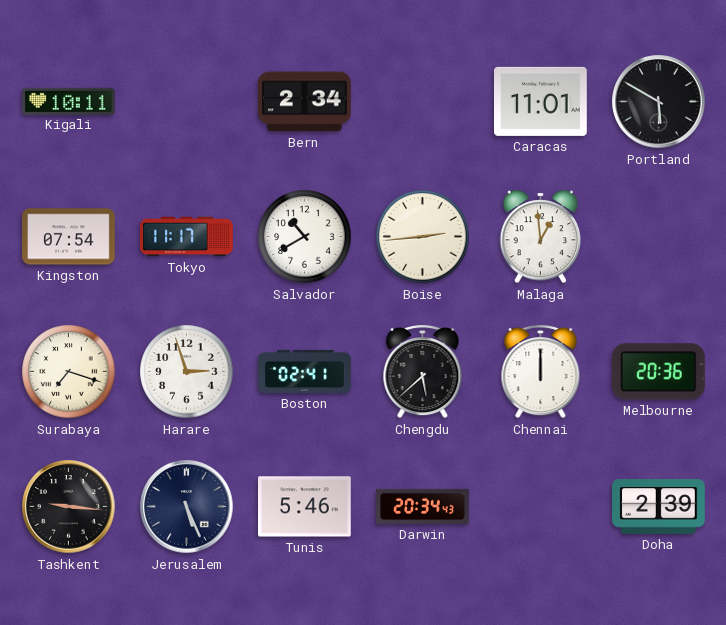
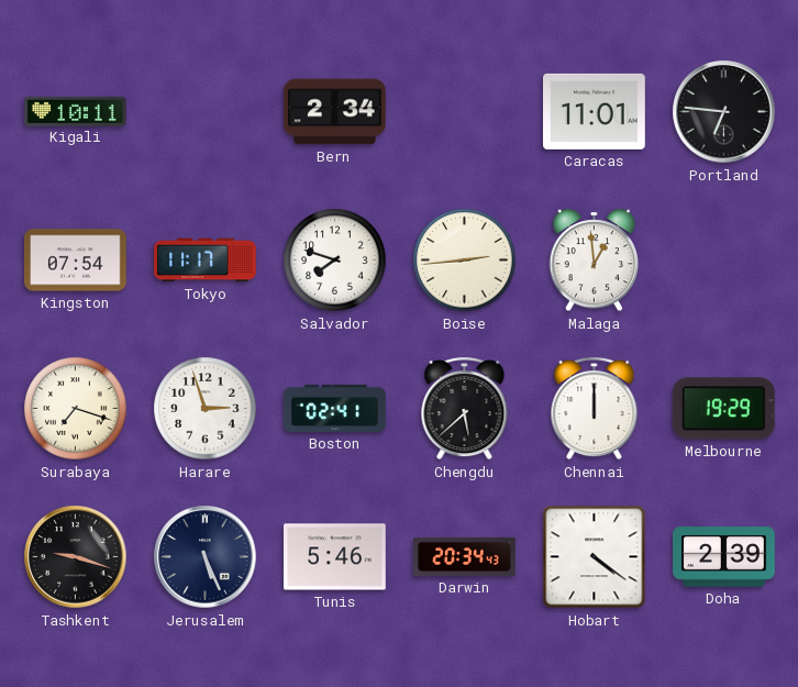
Portland: 5:50 -> 6:46
Salvador: 10:40 -> 7:48
Melbourne: 20:36 -> 19:29
Tashkent: 9:16 -> 9:18
Hobart: none -> 4:21
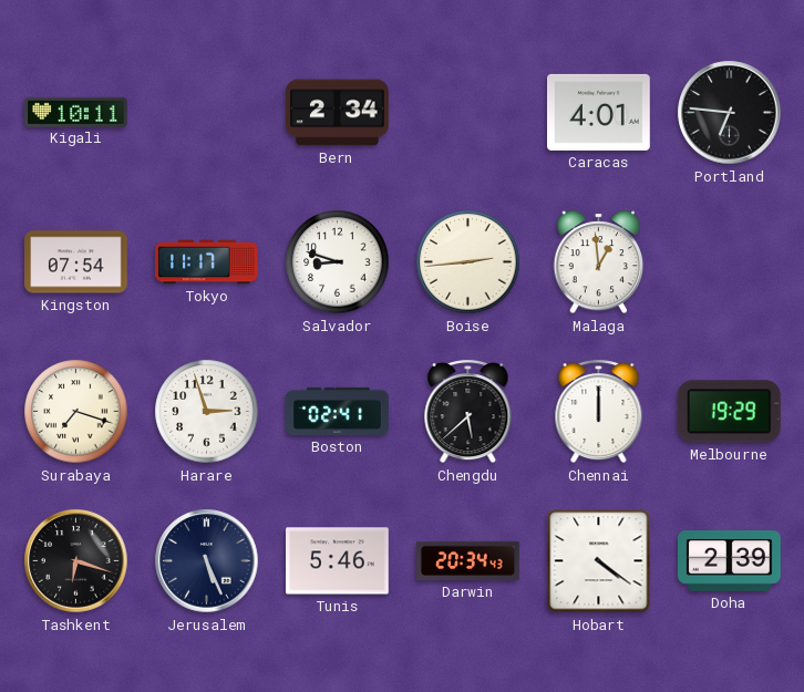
Caracas: 11:01 -> 4:01
Salvador: 7:48 -> 8:48
Tashkent: 9:18 -> 6:18
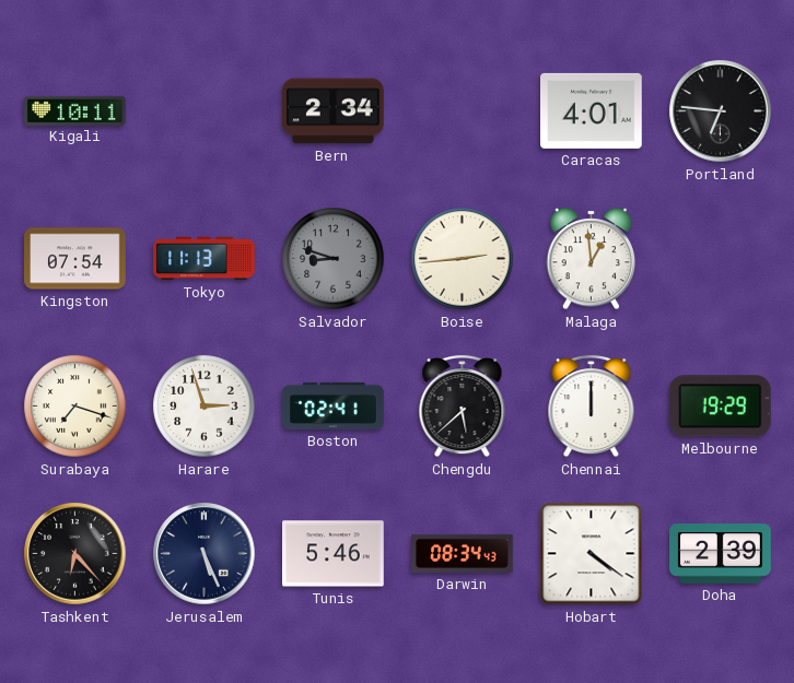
Tokyo: 11:17 -> 11:13
Salvador dial: white -> grey
Tashkent: 6:18 -> 6:23
Darwin: 20:34 -> 08:34
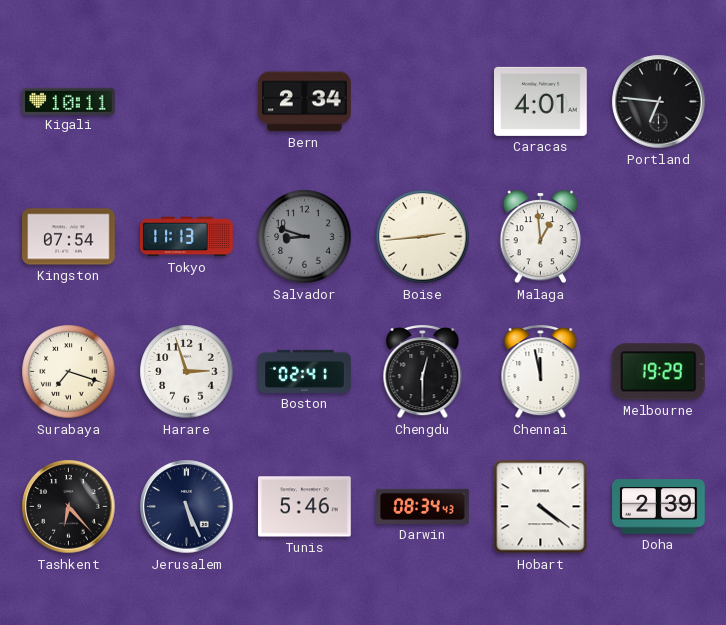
Chengdu: 5:38 -> 12:30
Chennai: 12:00 -> 11:58
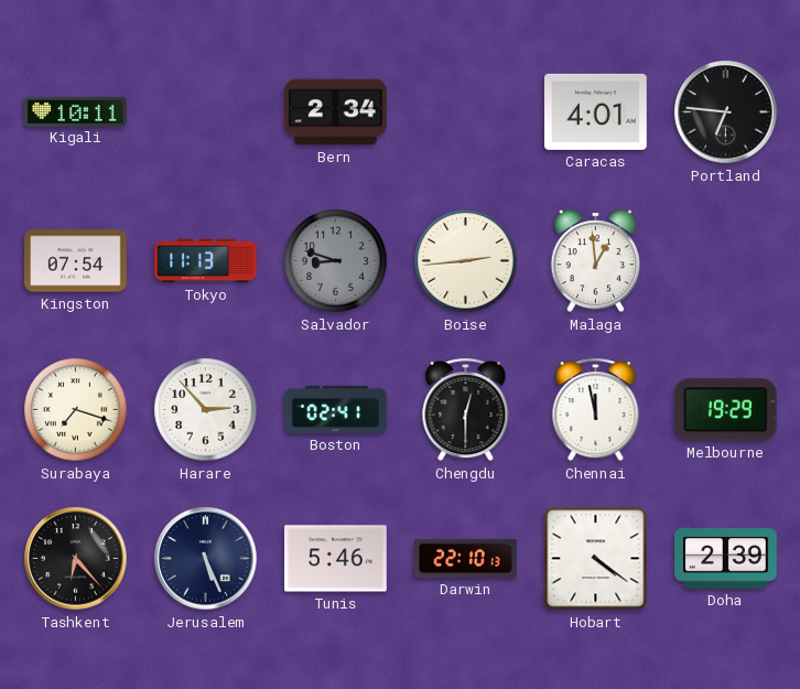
Harare: 2:57 -> 2:53
Darwin: 08:34 -> 22:10
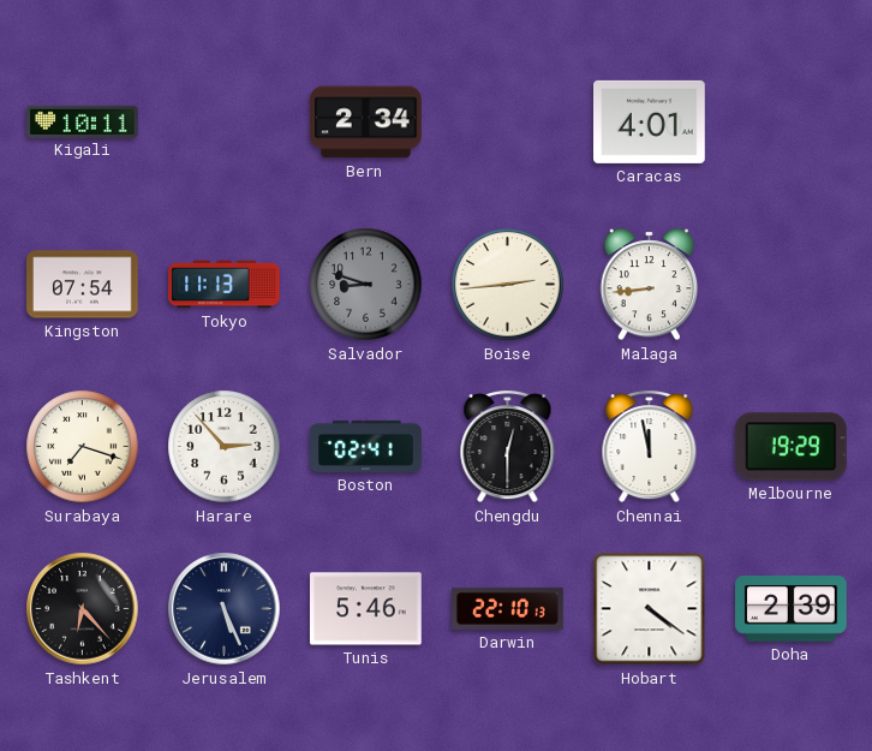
Portland: 6:46 -> none
Malaga: 12:59 -> 8:44
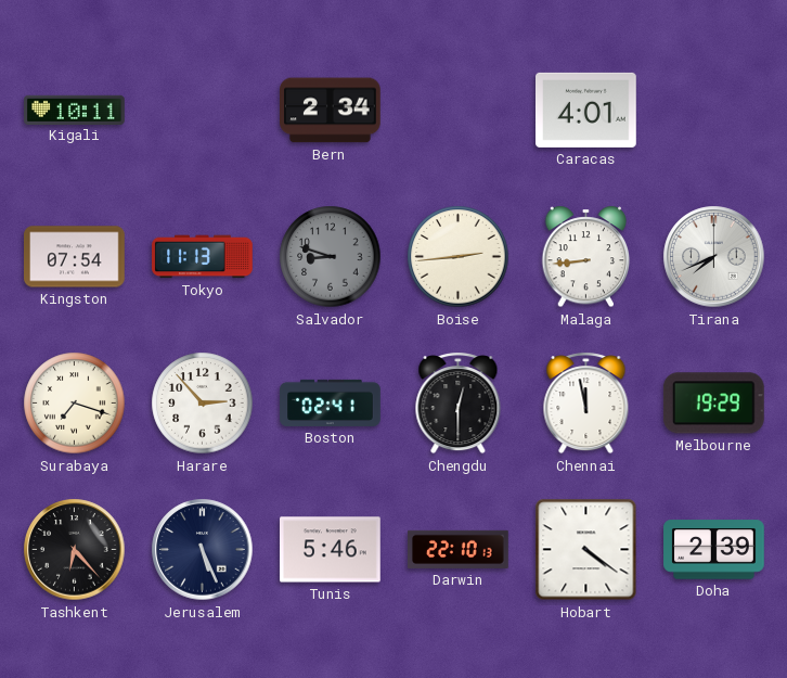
Tirana: none -> 7:41
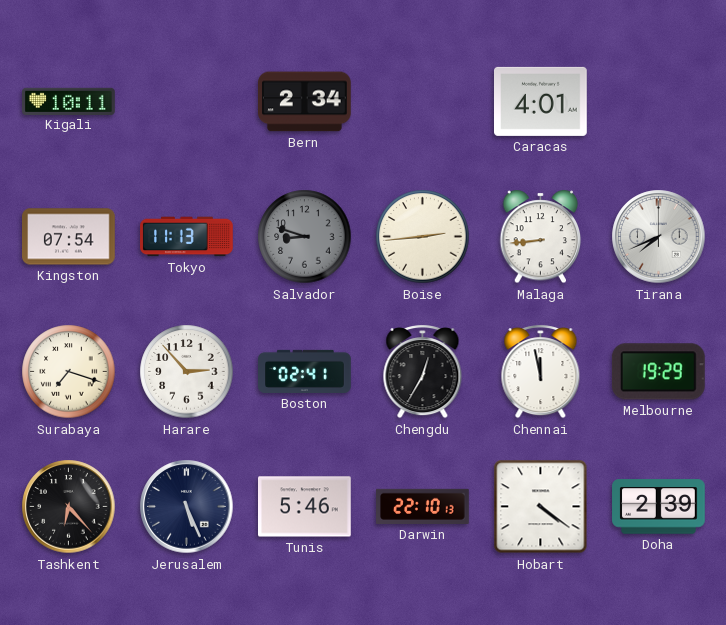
Chengdu: 12:30 -> 12:35
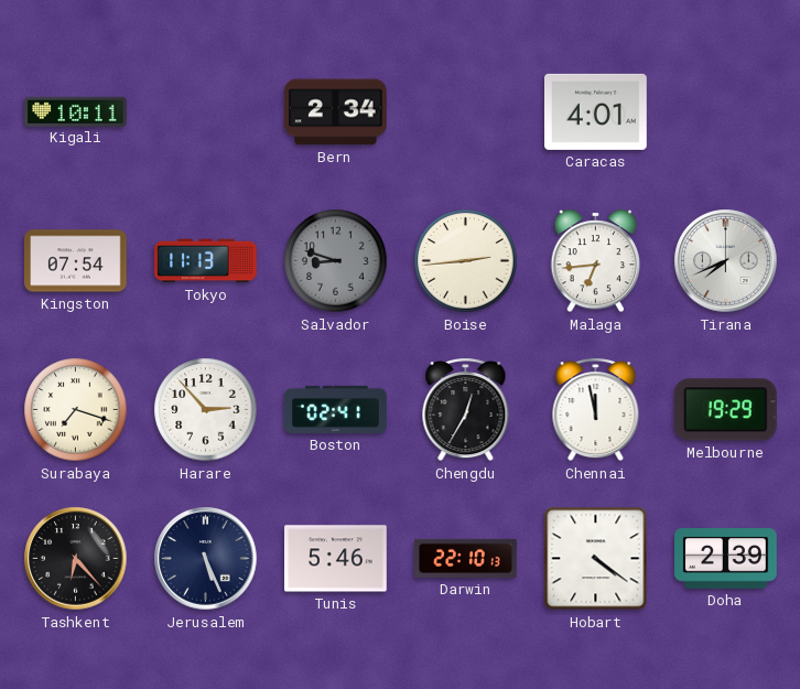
Malaga: 8:44 -> 6:44
